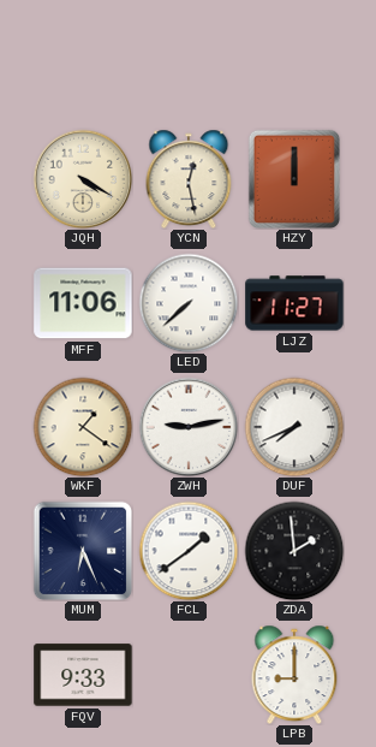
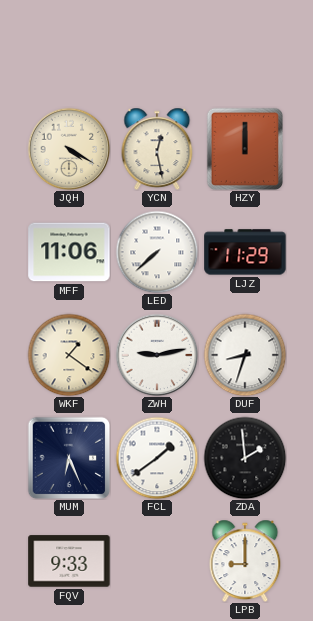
LJZ: 11:27 -> 11:29
DUF: 7:41 -> 8:33
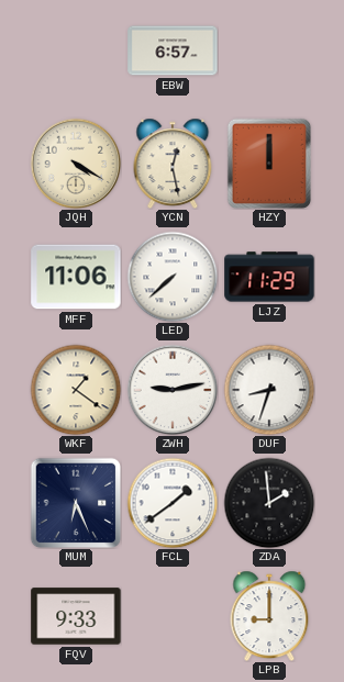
EBW: none -> 6:57
